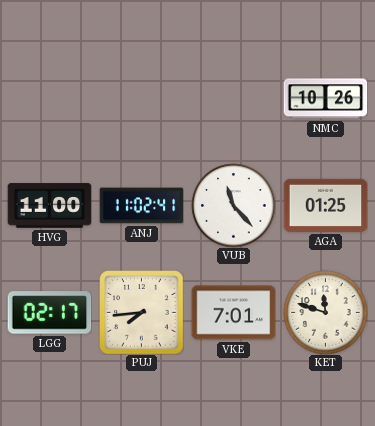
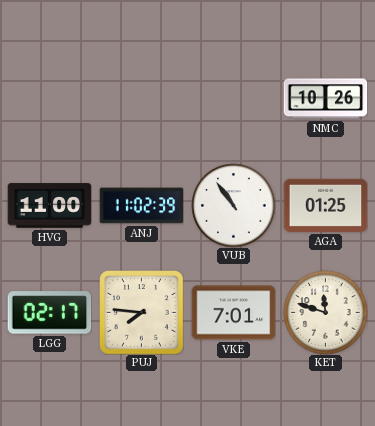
ANJ: 11:02:41 -> 11:02:39
VUB: 11:23 -> 10:54
PUJ: 7:44 -> 7:46
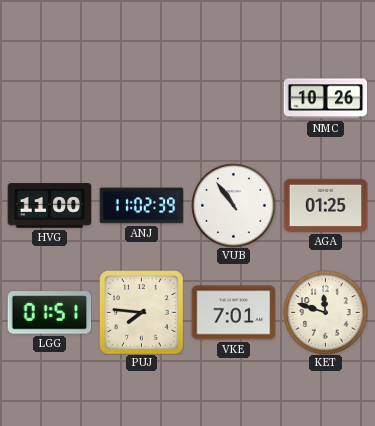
LGG: 02:17 -> 01:51
